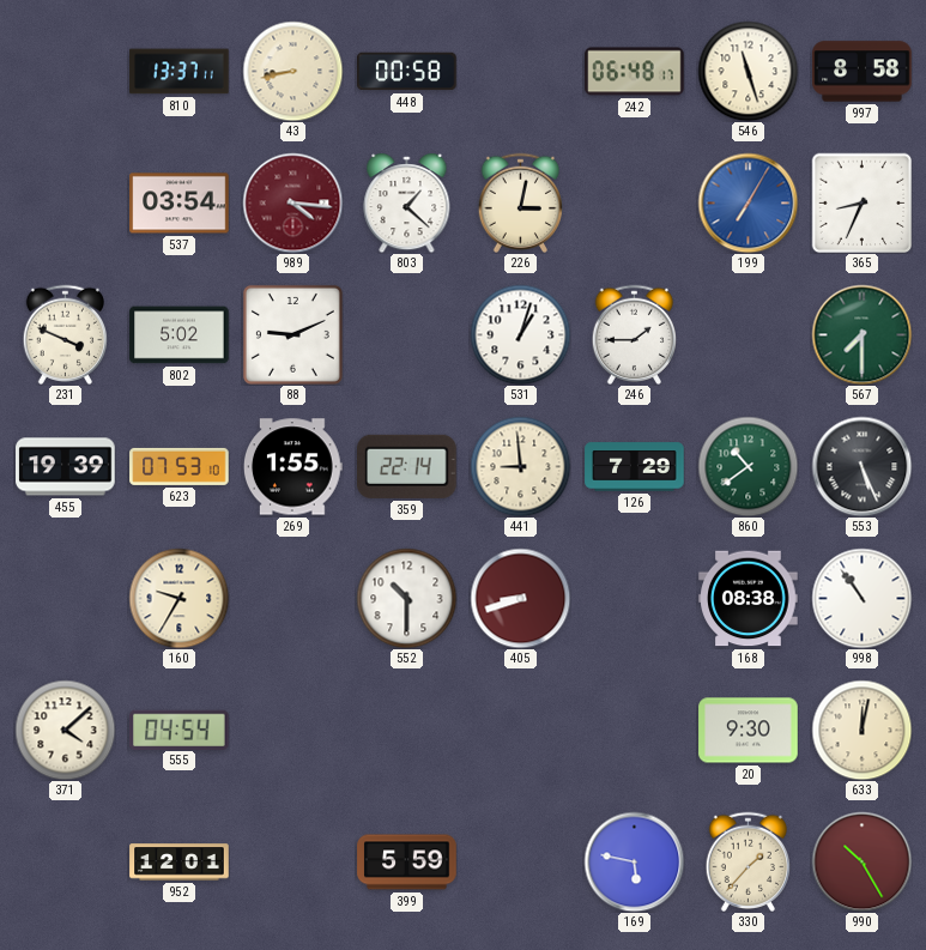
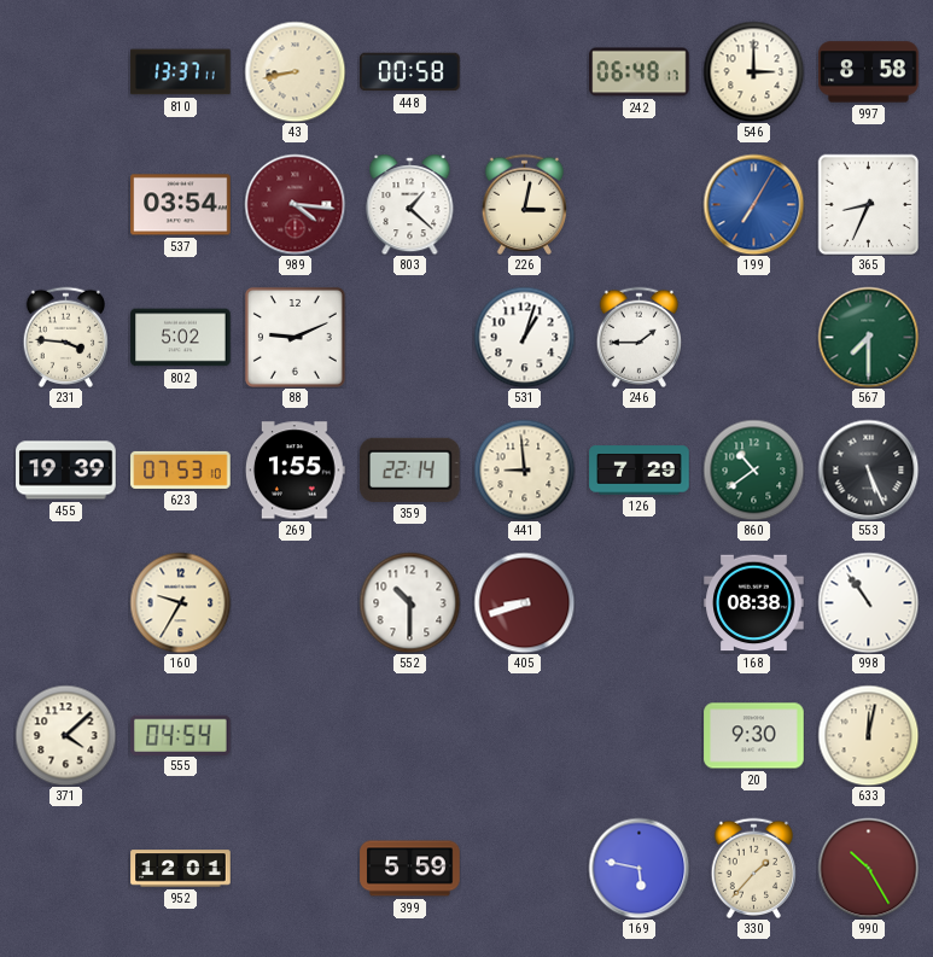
546: 11:27 -> 3:00
231: 3:49 -> 3:46
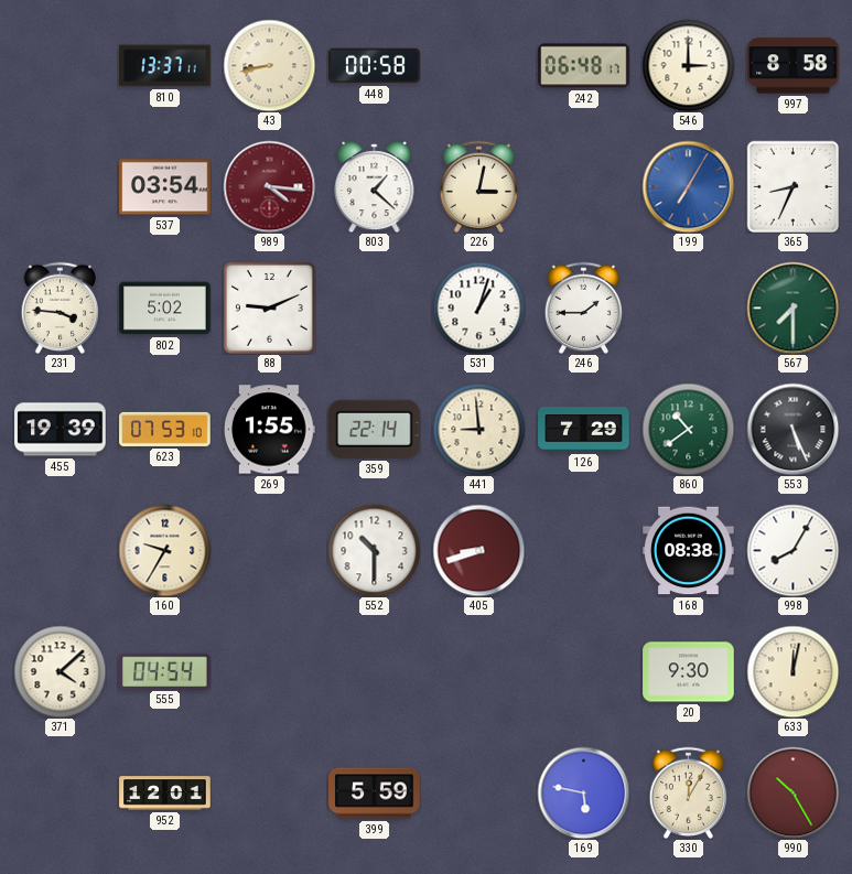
998: 10:54 -> 8:05
330: 1:37 -> 12:05
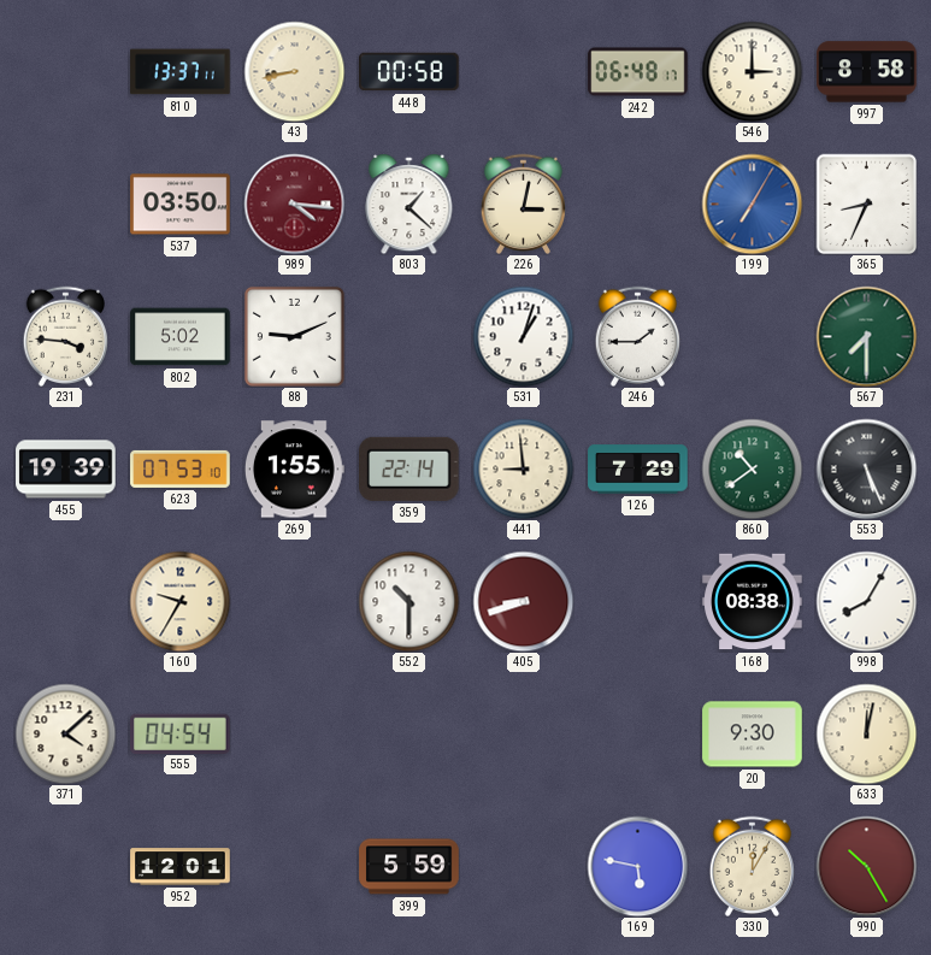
537: 03:54 -> 03:50
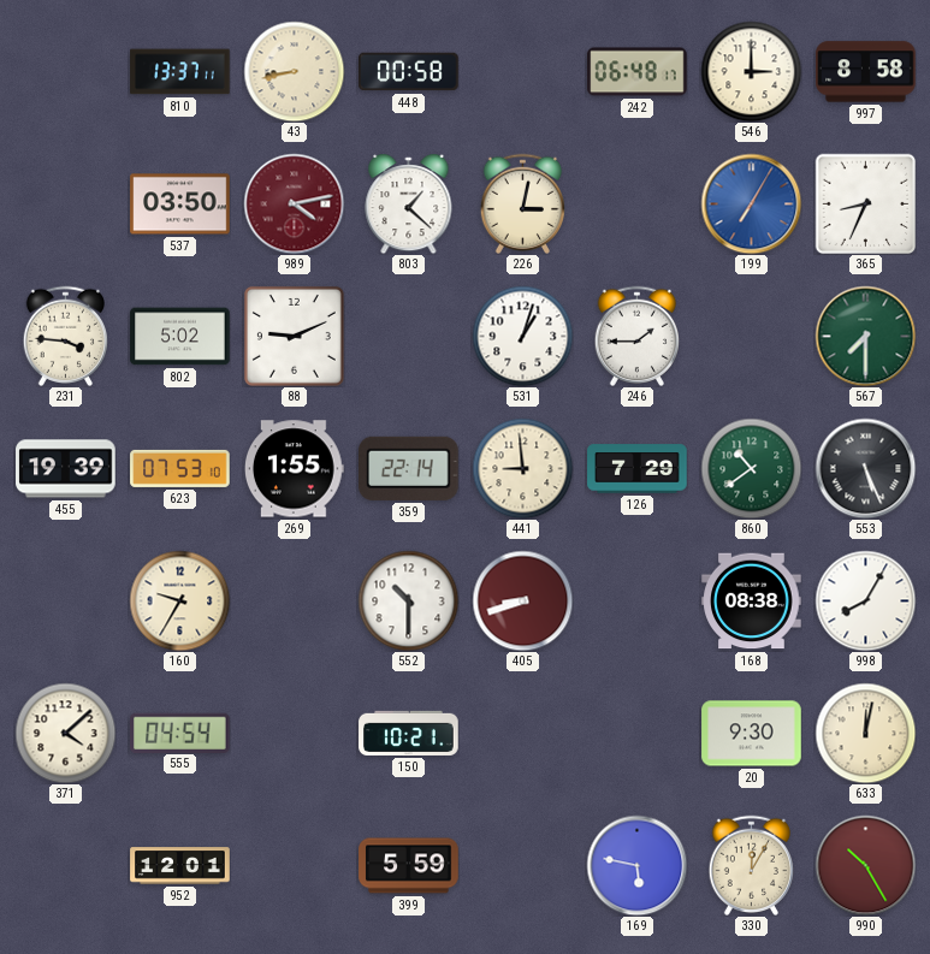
989: 4:16 -> 4:13
150: none -> 10:21
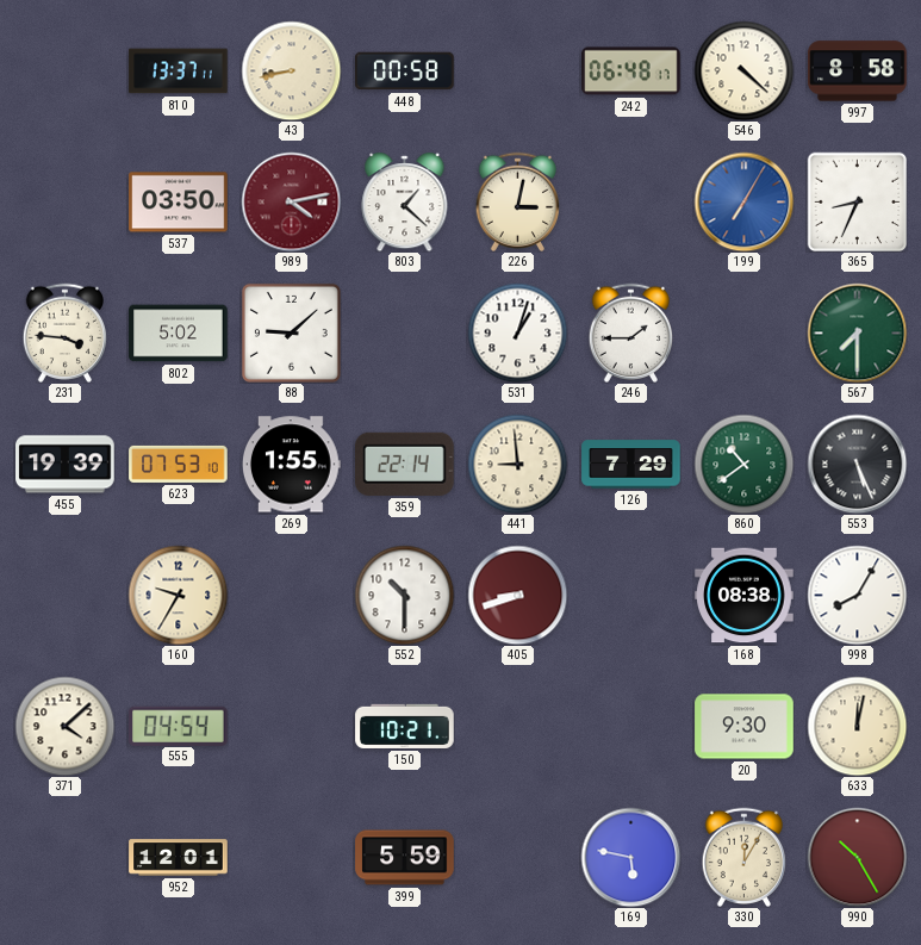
546: 3:00 -> 4:22
88: 9:11 -> 9:08
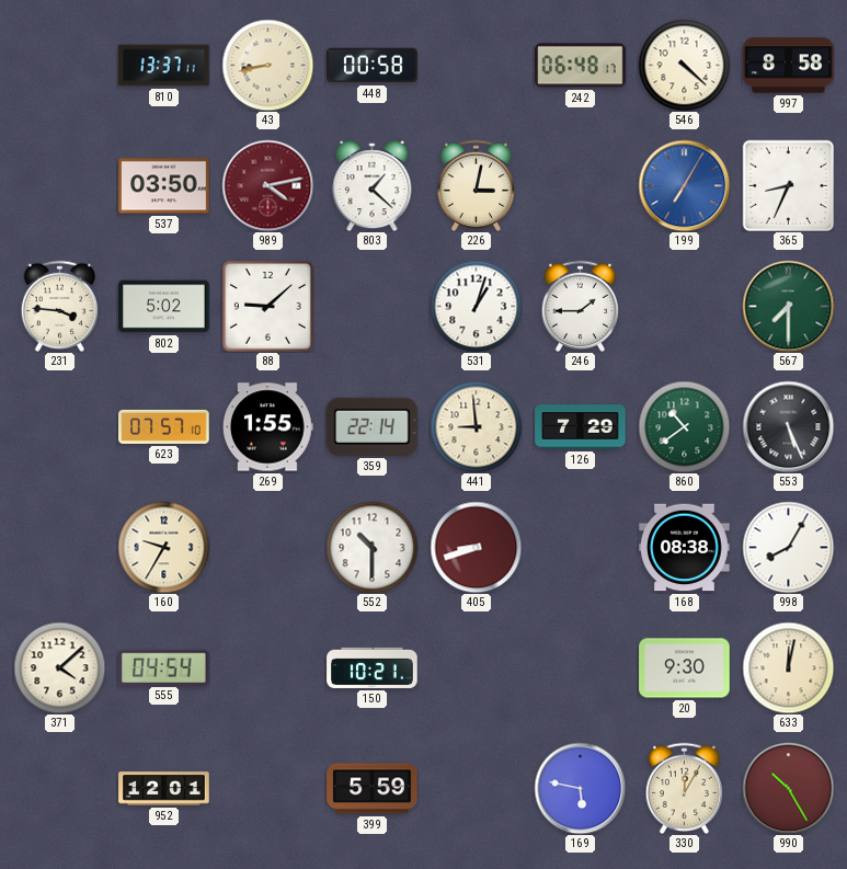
455: 19:39 -> none
623: 07:53 -> 07:57
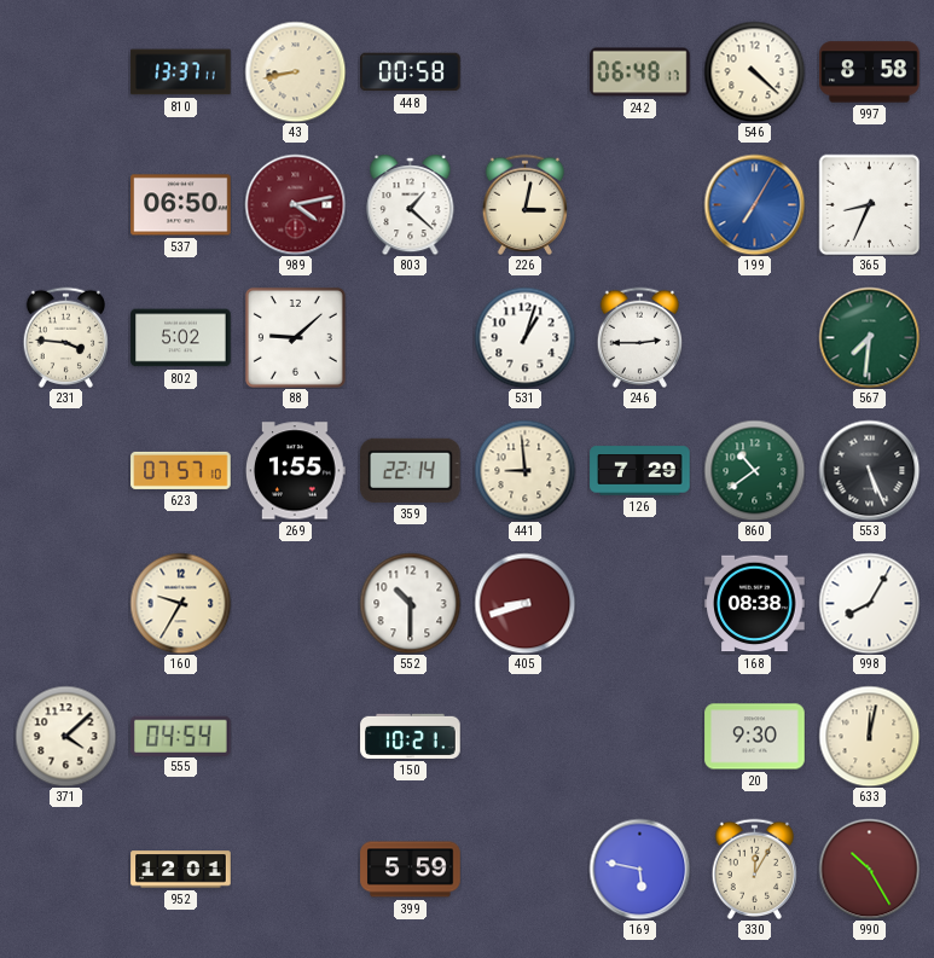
537: 03:50 -> 06:50
246: 1:45 -> 2:45
567: 7:30 -> 7:31
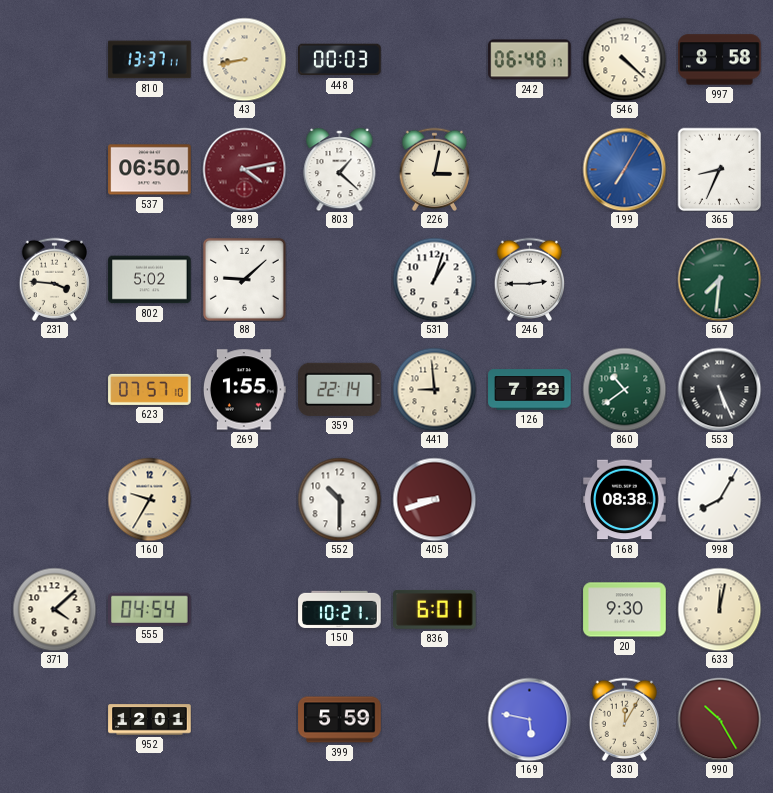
448: 00:58 -> 00:03
836: none -> 6:01
